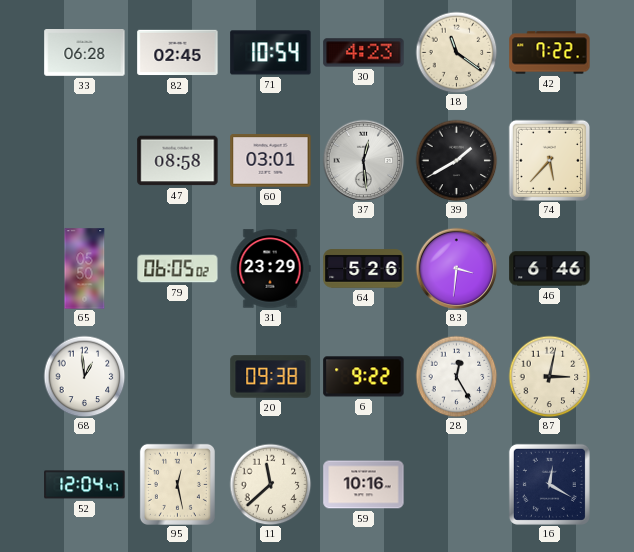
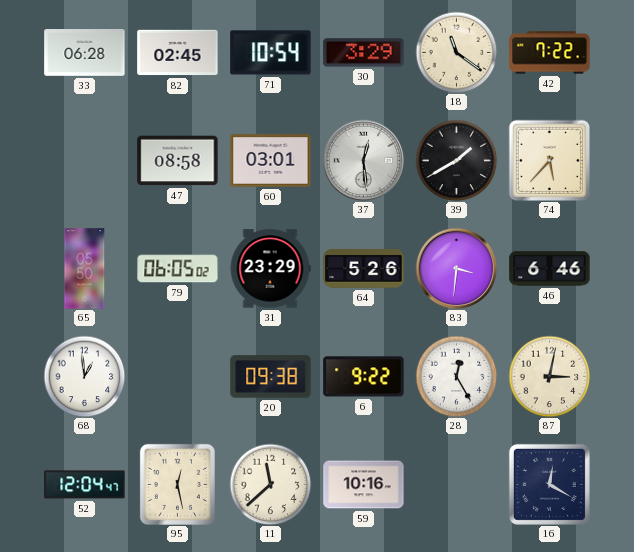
30: 4:23 -> 3:29
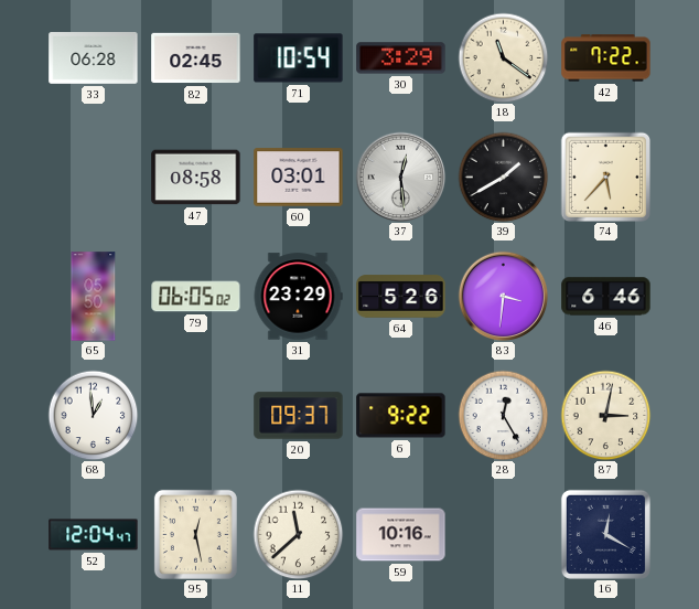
20: 09:38 -> 09:37
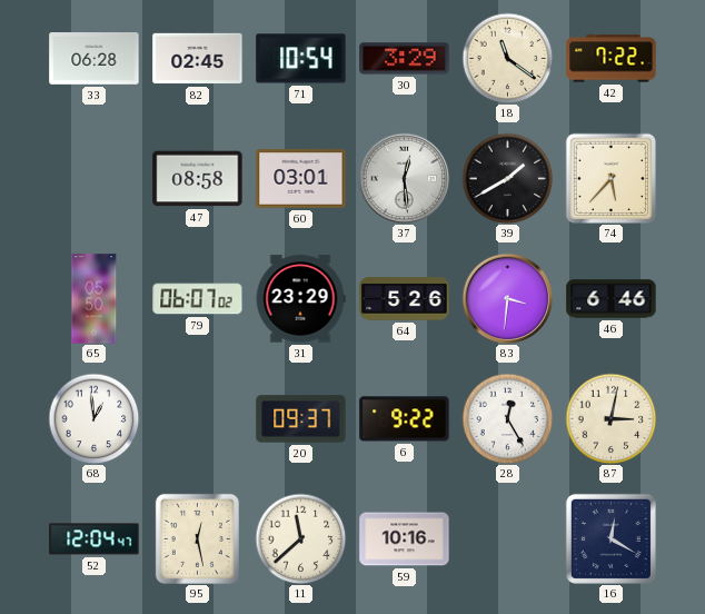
79: 06:05 -> 06:07
